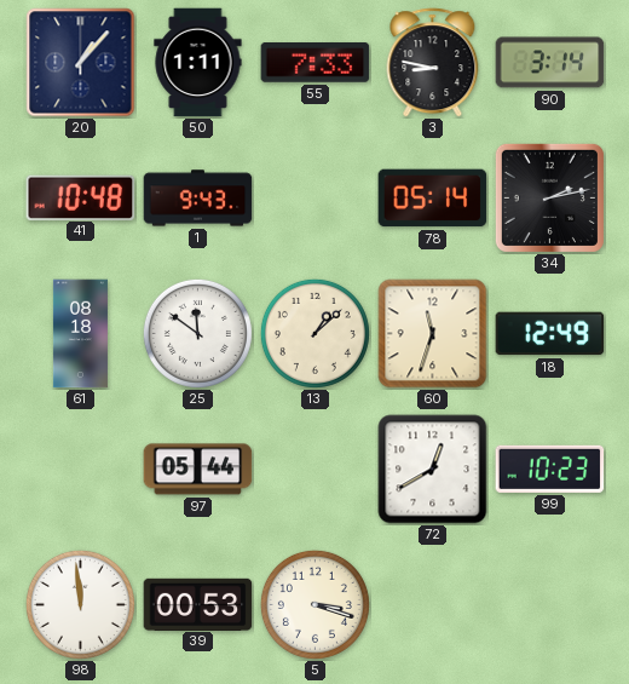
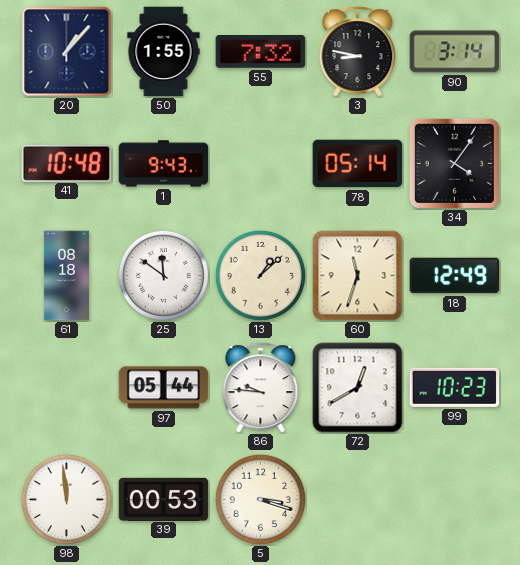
50: 1:11 -> 1:55
55: 7:33 -> 7:32
34: 2:13 -> 4:06
86: none -> 9:46
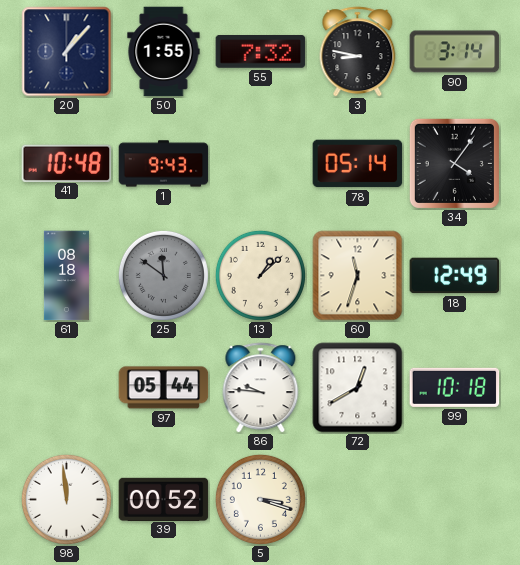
25 dial: white -> grey
99: 10:23 -> 10:18
39: 00:53 -> 00:52
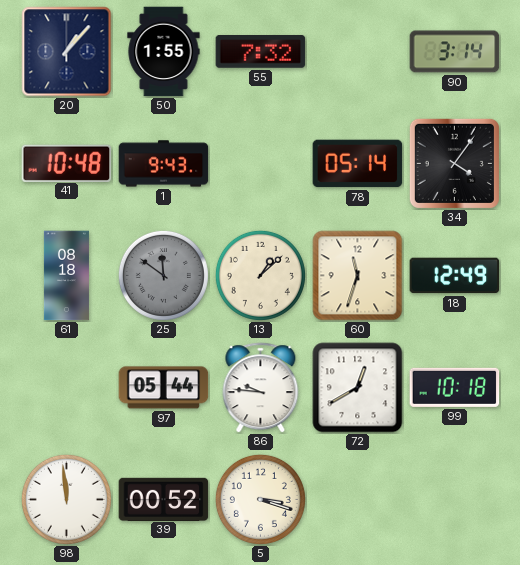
3: 8:47 -> none
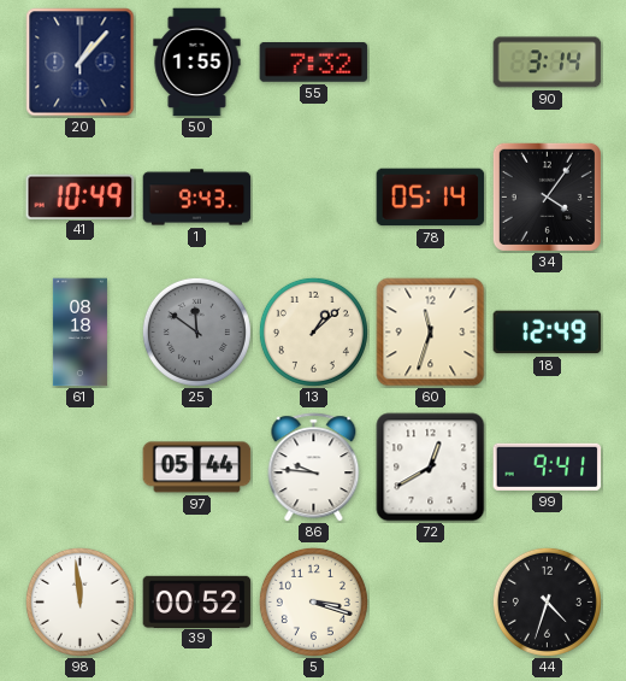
41: 10:48 -> 10:49
99: 10:18 -> 9:41
44: none -> 4:33
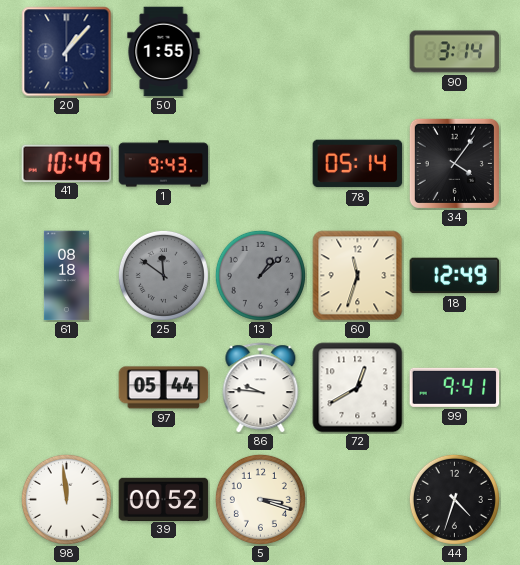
55: 7:32 -> none
13 dial: cream -> grey
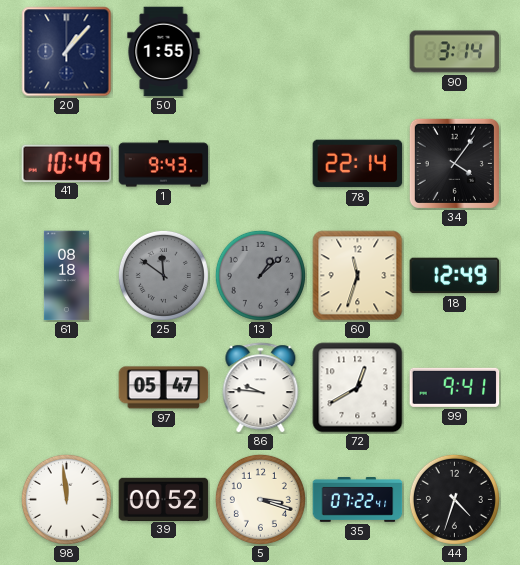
78: 05:14 -> 22:14
97: 05:44 -> 05:47
35: none -> 07:22
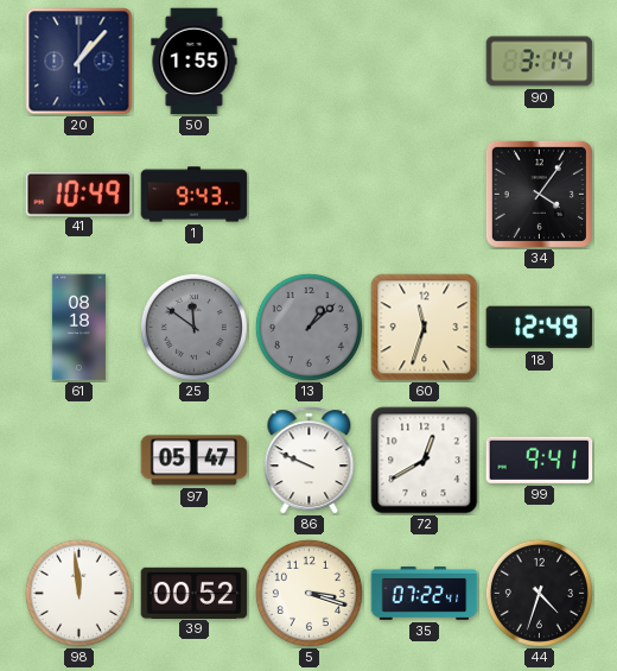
78: 22:14 -> none
86: 9:46 -> 9:49
